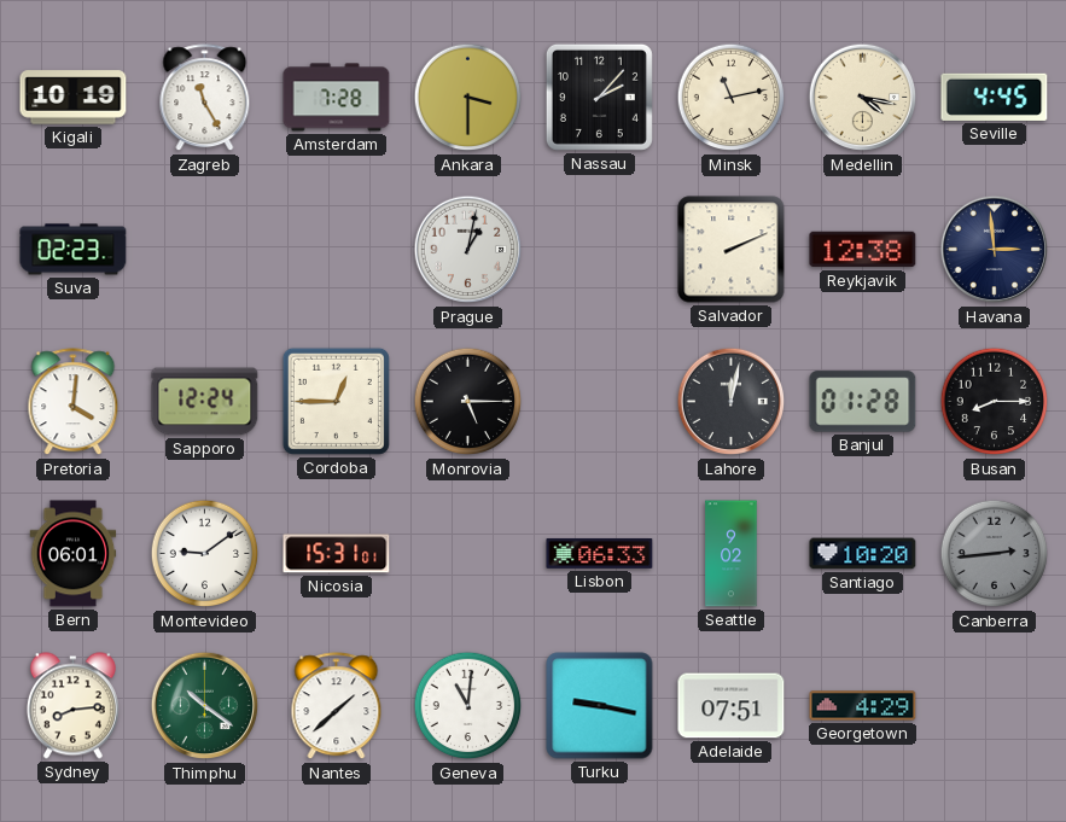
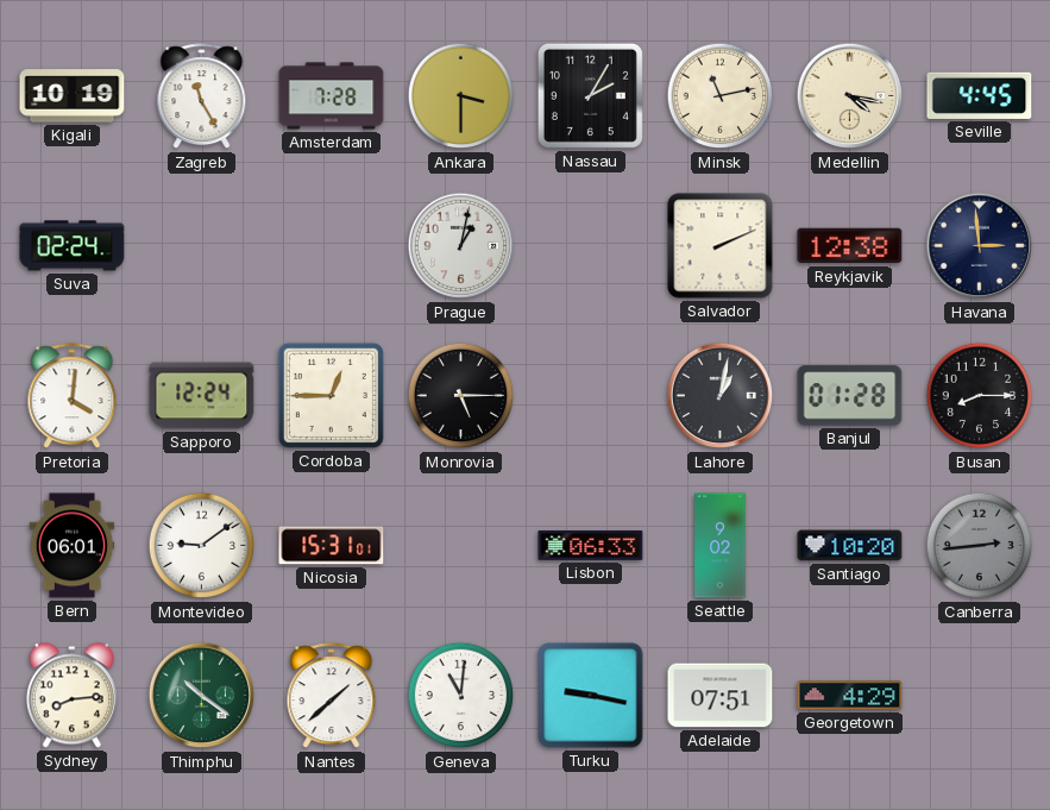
Nassau: 2:07 -> 2:05
Suva: 02:23 -> 02:24
Lahore: 12:02 -> 1:02
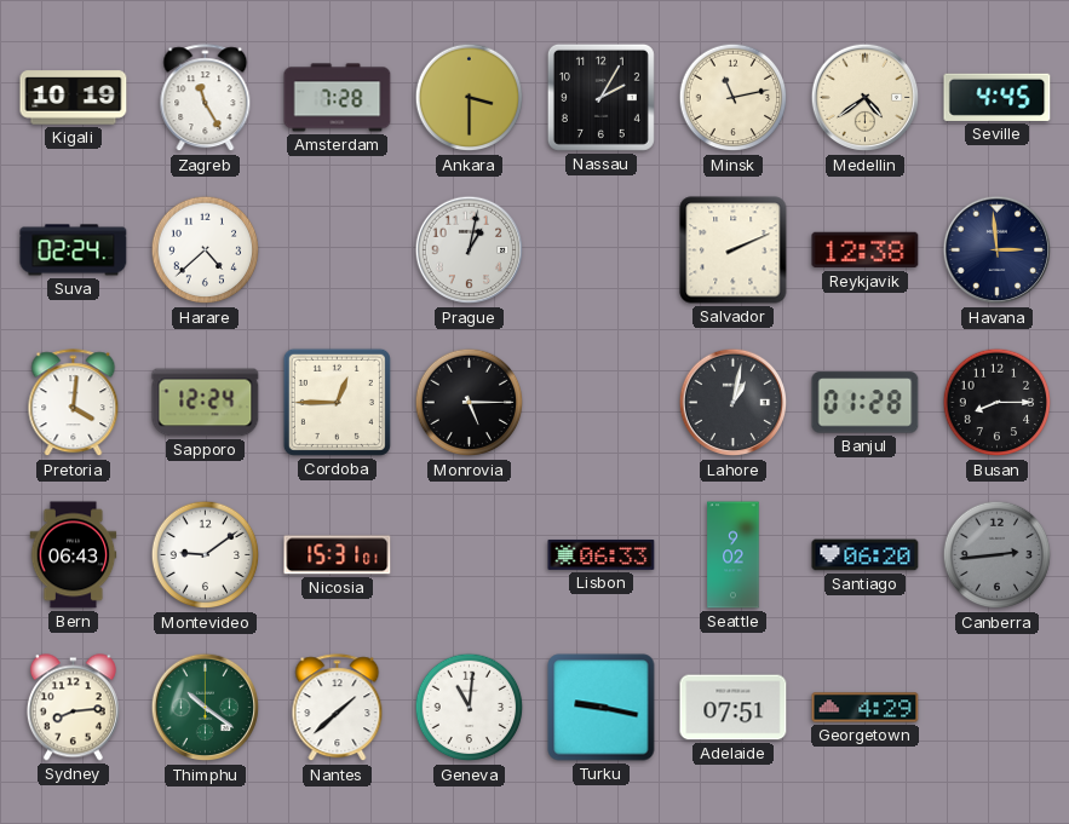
Medellin: 4:17 -> 4:39
Harare: none -> 4:38
Bern: 06:01 -> 06:43
Santiago: 10:20 -> 06:20
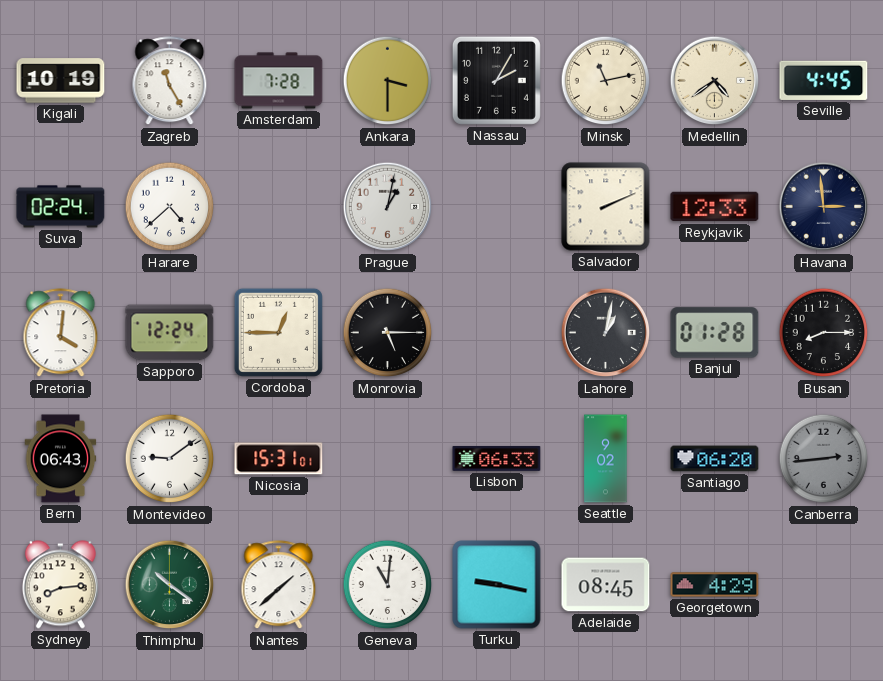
Reykjavik: 12:38 -> 12:33
Adelaide: 07:51 -> 08:45
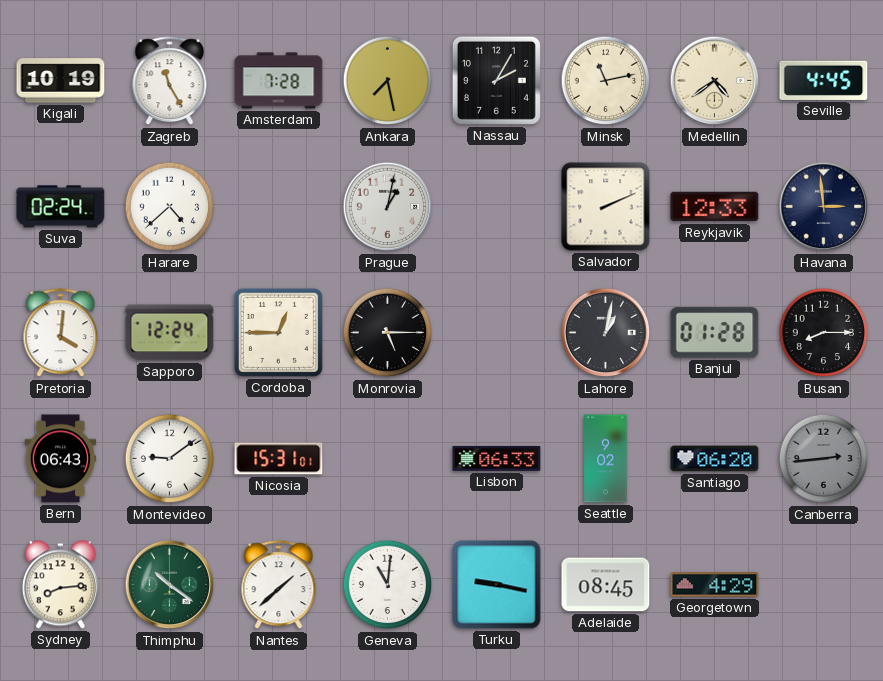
Ankara: 3:30 -> 7:28
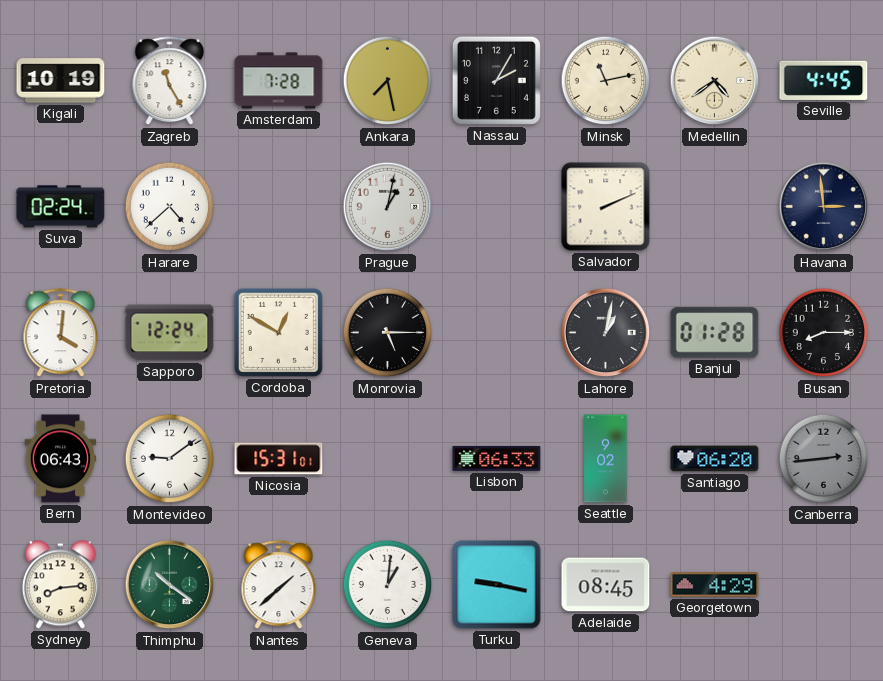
Reykjavik: 12:33 -> none
Cordoba: 12:45 -> 12:50
Geneva: 11:01 -> 1:01
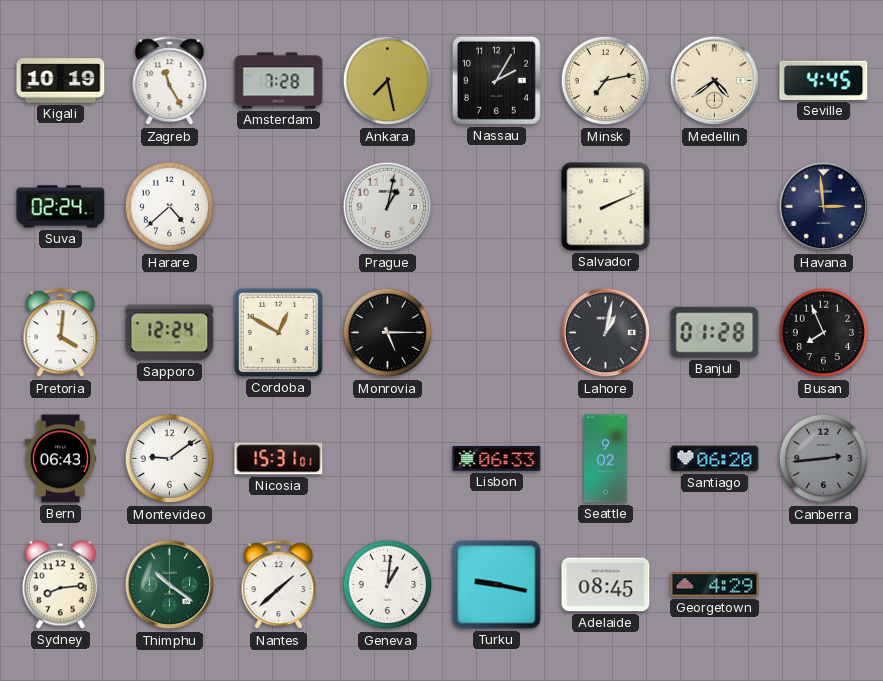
Minsk: 11:13 -> 7:13
Busan: 8:15 -> 7:56
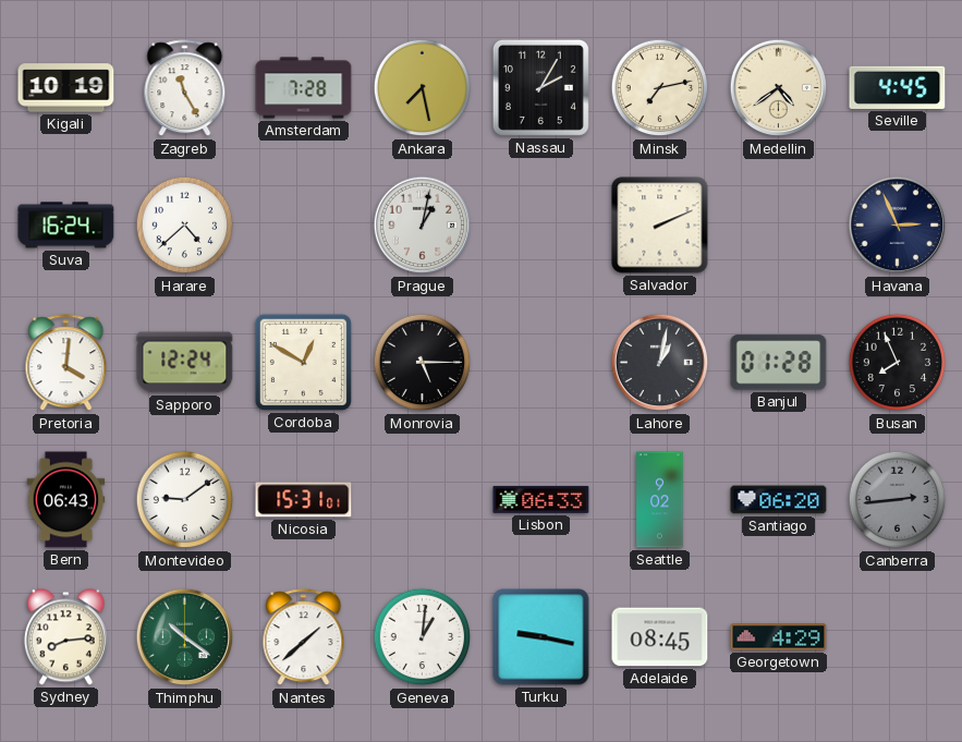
Suva: 02:24 -> 16:24
Havana: 2:59 -> 2:56
